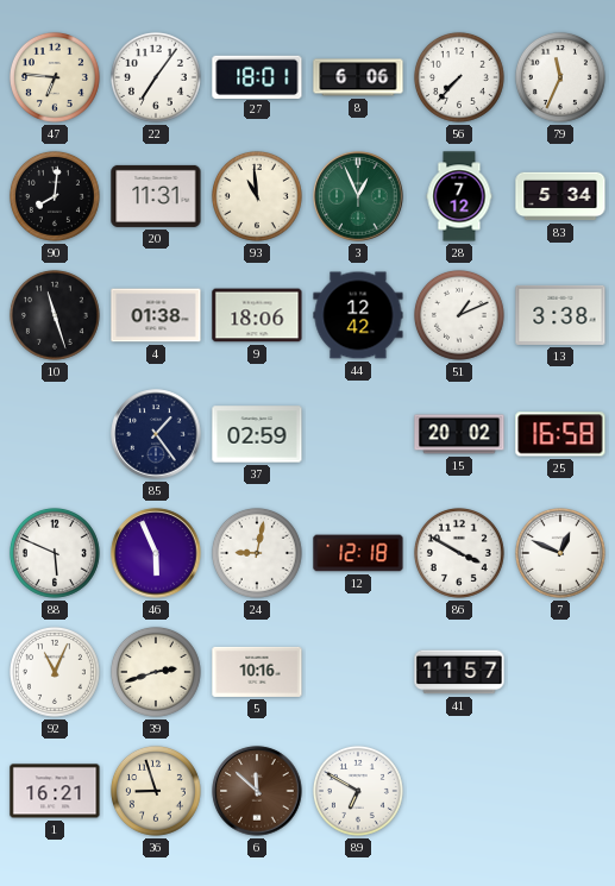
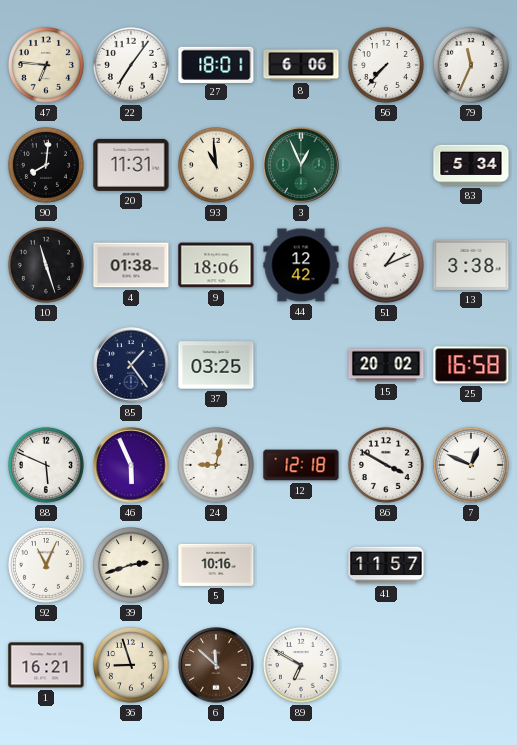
28: 7:12 -> none
37: 02:59 -> 03:25
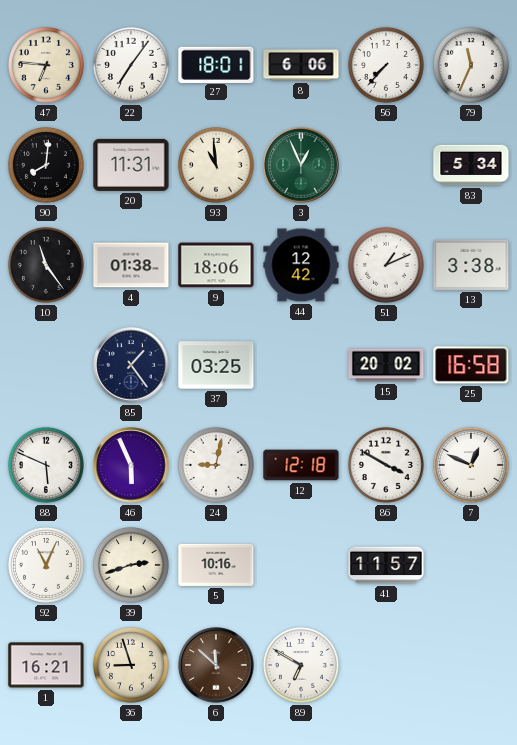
10: 11:27 -> 11:24
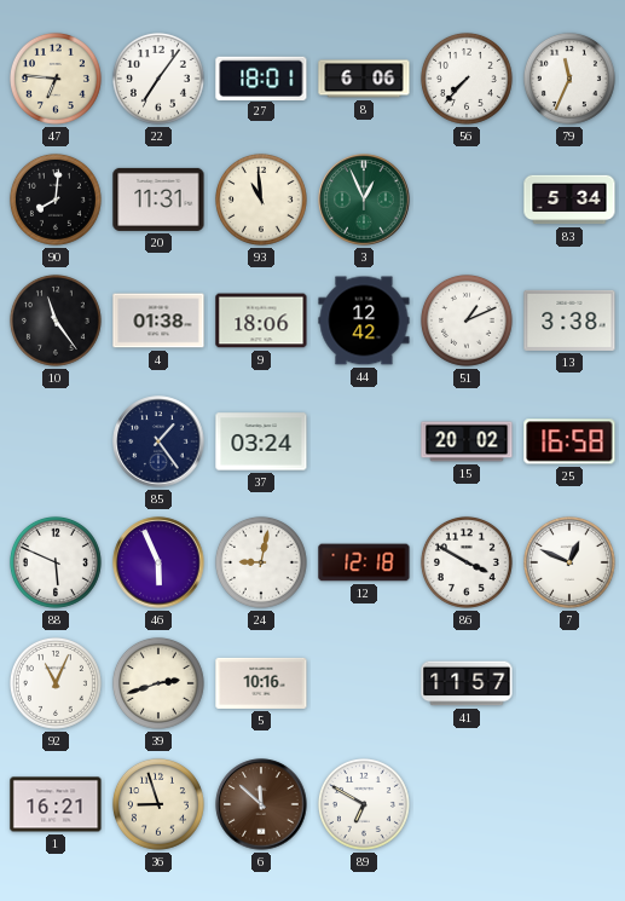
37: 03:25 -> 03:24
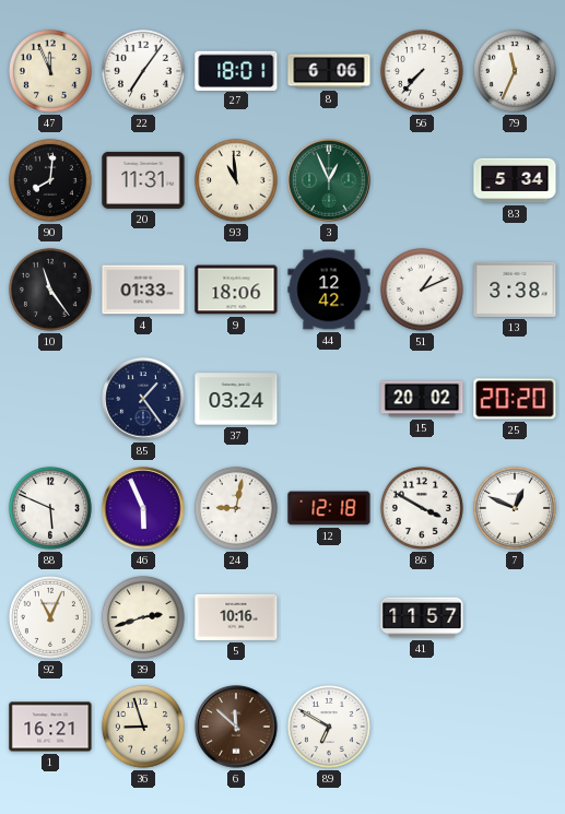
47: 6:46 -> 11:56
4: 01:38 -> 01:33
25: 16:58 -> 20:20
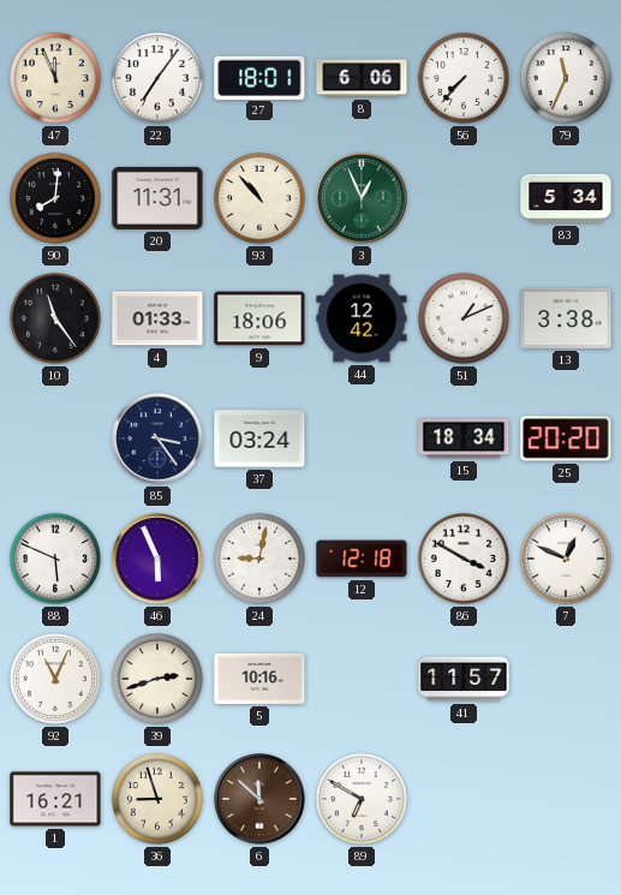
93: 10:59 -> 10:53
85: 1:24 -> 3:24
15: 20:02 -> 18:34
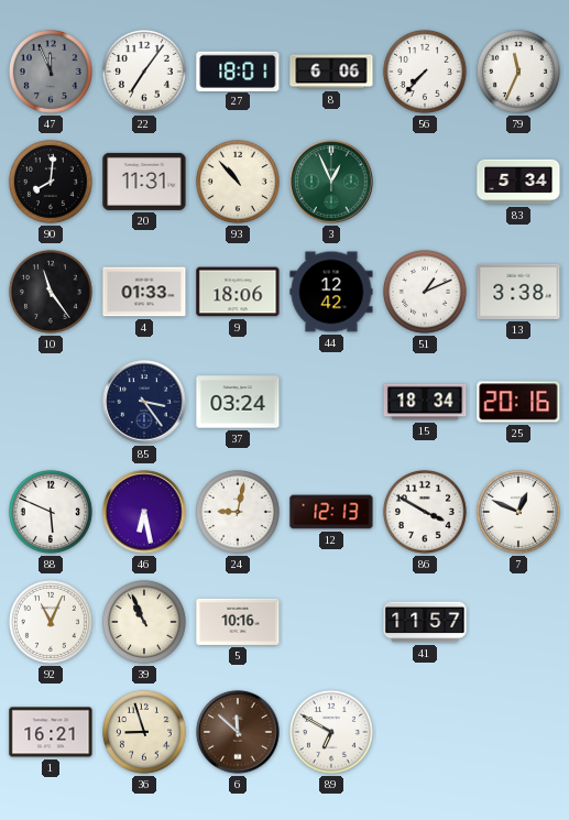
47 dial: cream -> grey
25: 20:20 -> 20:16
46: 5:56 -> 6:28
12: 12:18 -> 12:13
39: 2:42 -> 10:56
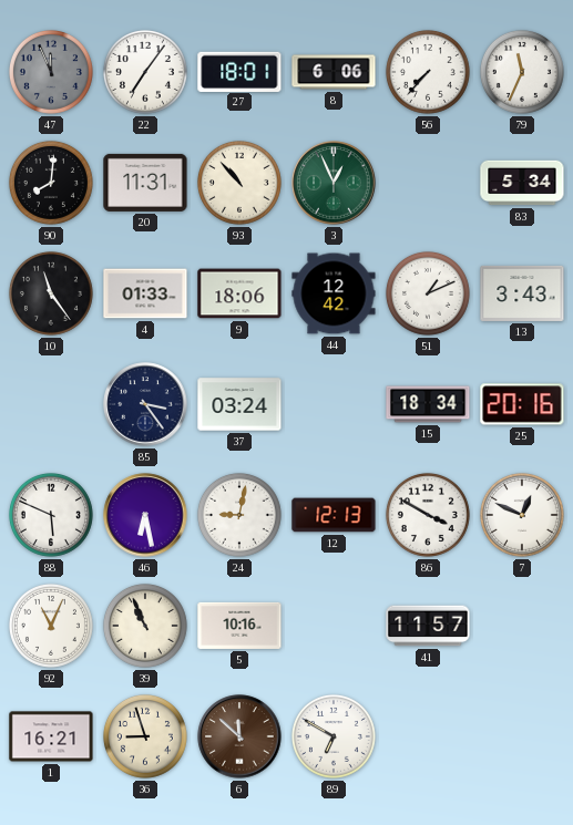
13: 3:38 -> 3:43
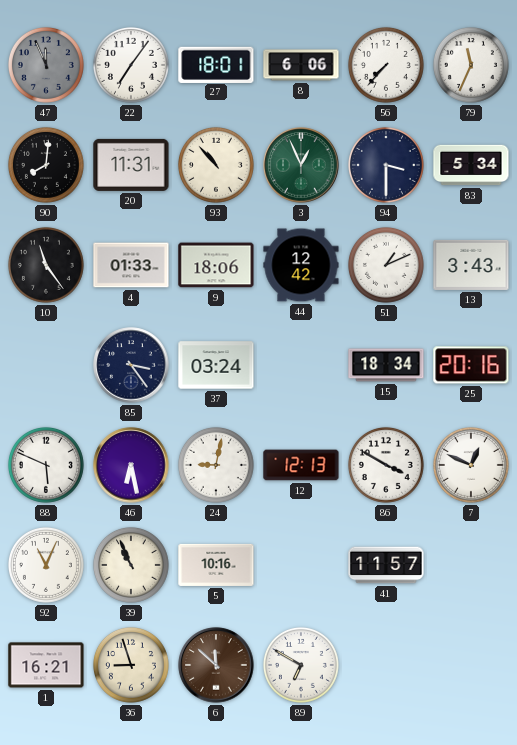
94: none -> 3:30
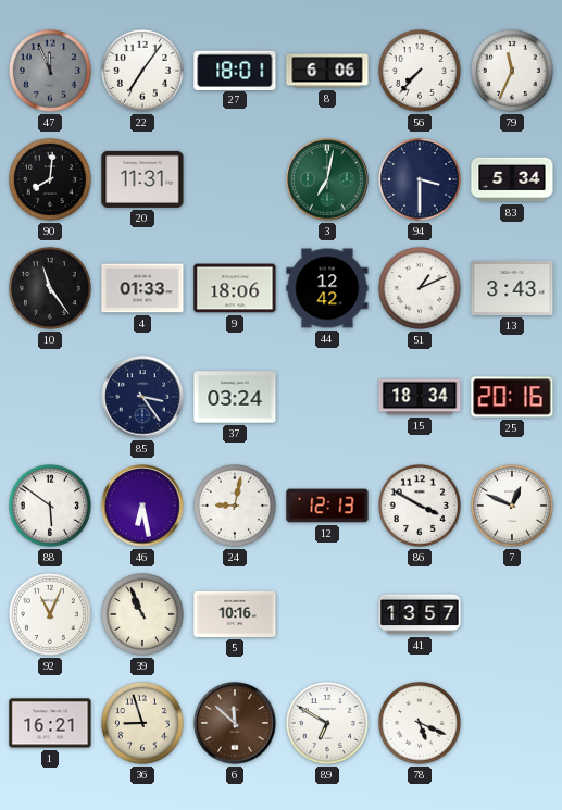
93: 10:53 -> none
3: 12:56 -> 7:02
88: 5:49 -> 5:51
41: 11:57 -> 13:57
78: none -> 5:19
